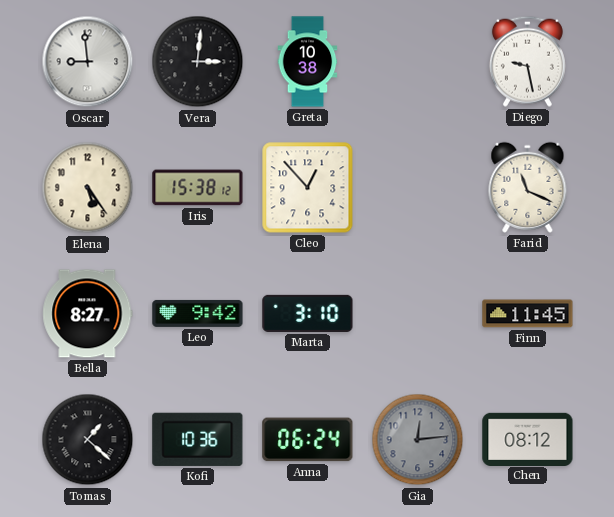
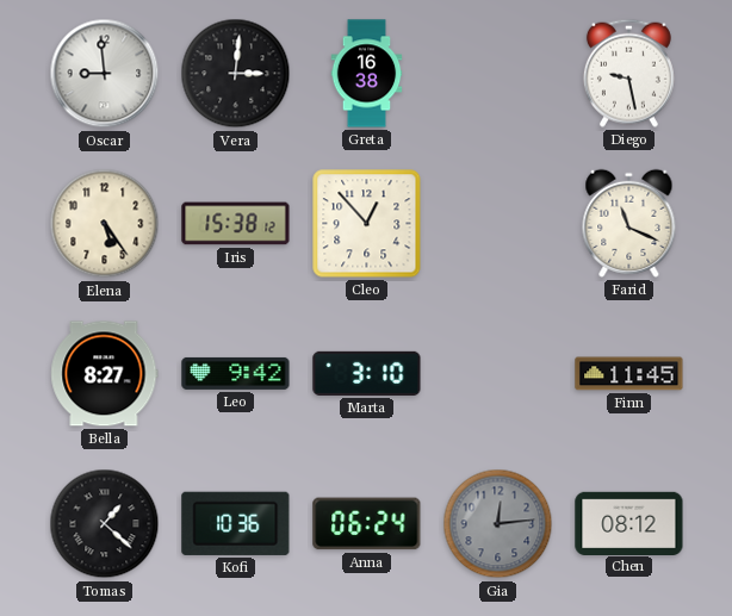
Greta: 10:38 -> 16:38
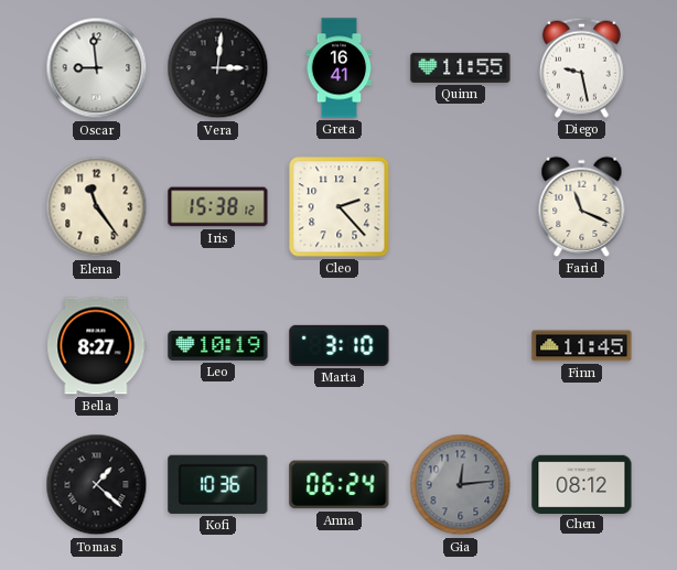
Greta: 16:38 -> 16:41
Quinn: none -> 11:55
Elena: 5:24 -> 11:24
Cleo: 12:53 -> 2:23
Leo: 9:42 -> 10:19
